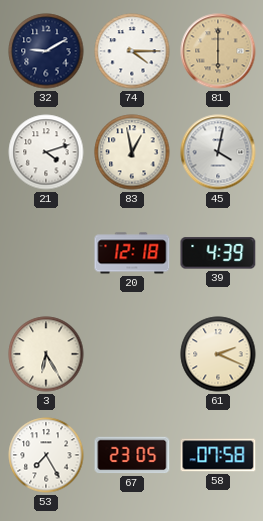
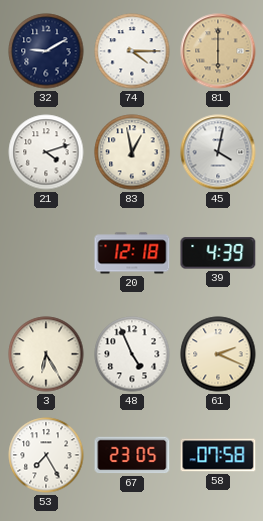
48: none -> 4:56
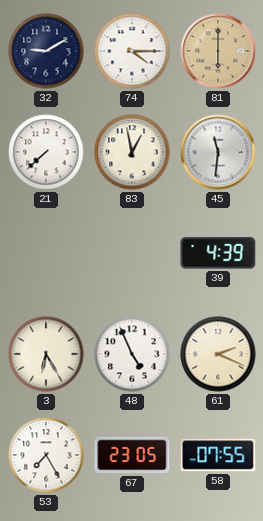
21: 4:12 -> 7:38
45: 4:02 -> 11:31
20: 12:18 -> none
58: 07:58 -> 07:55
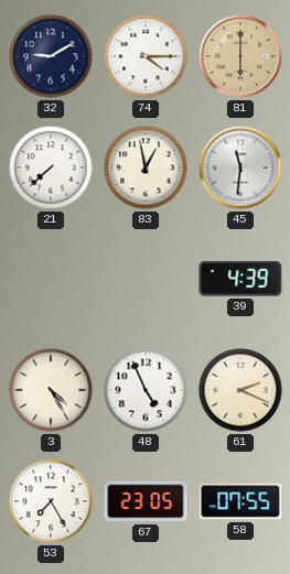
3: 6:25 -> 4:25
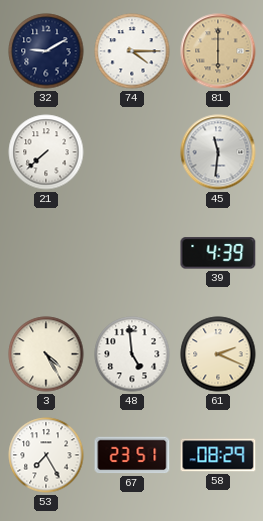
83: 12:58 -> none
48: 4:56 -> 4:59
67: 23:05 -> 23:51
58: 07:55 -> 08:29
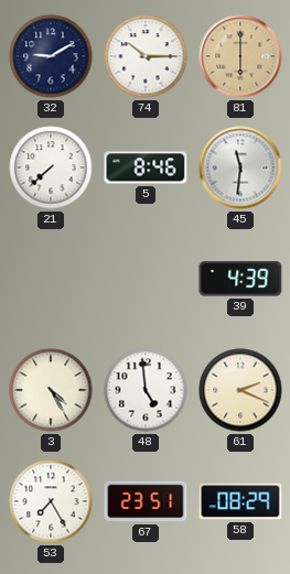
74: 4:15 -> 10:15
5: none -> 8:46
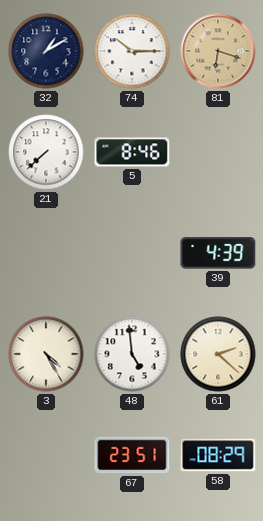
32: 9:10 -> 1:10
81: 6:00 -> 6:18
45: 11:31 -> none
61: 2:19 -> 2:22
53: 7:25 -> none
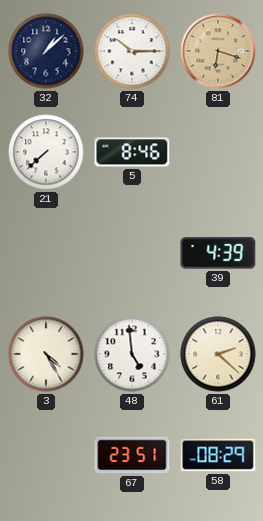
32: 1:10 -> 1:08
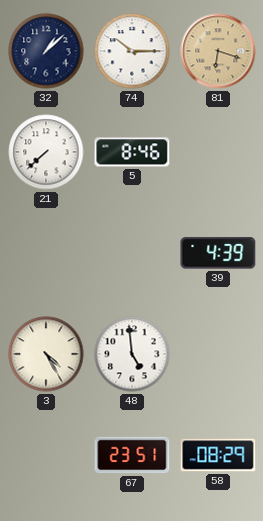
61: 2:22 -> none
